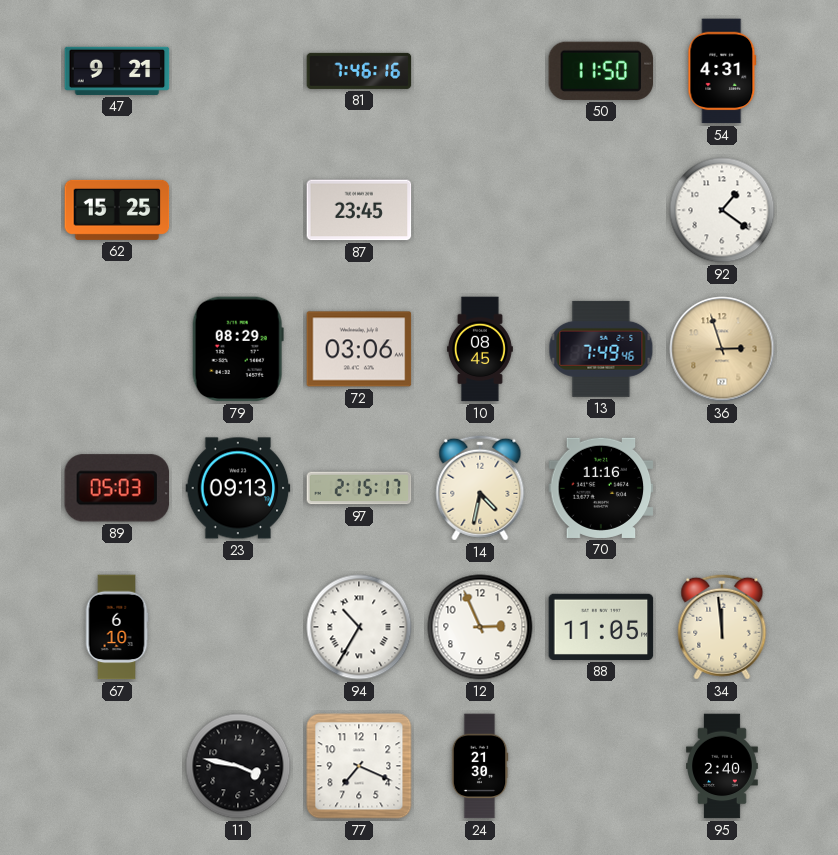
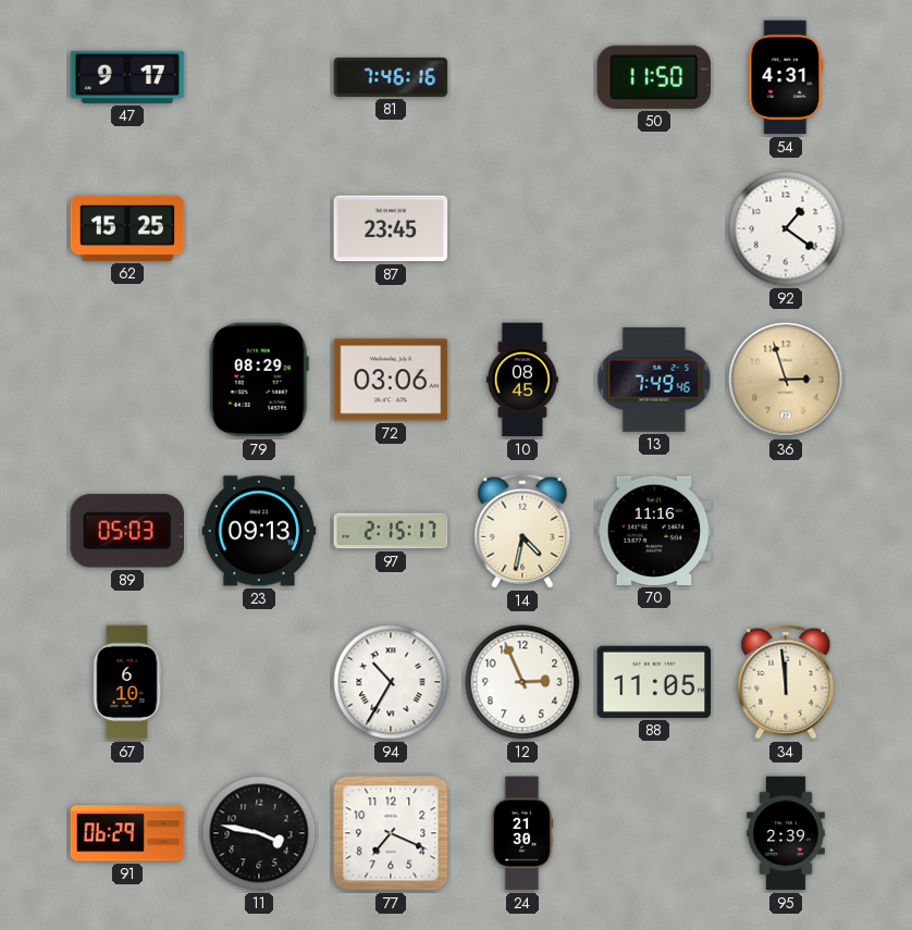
47: 9:21 -> 9:17
91: none -> 06:29
95: 2:40 -> 2:39
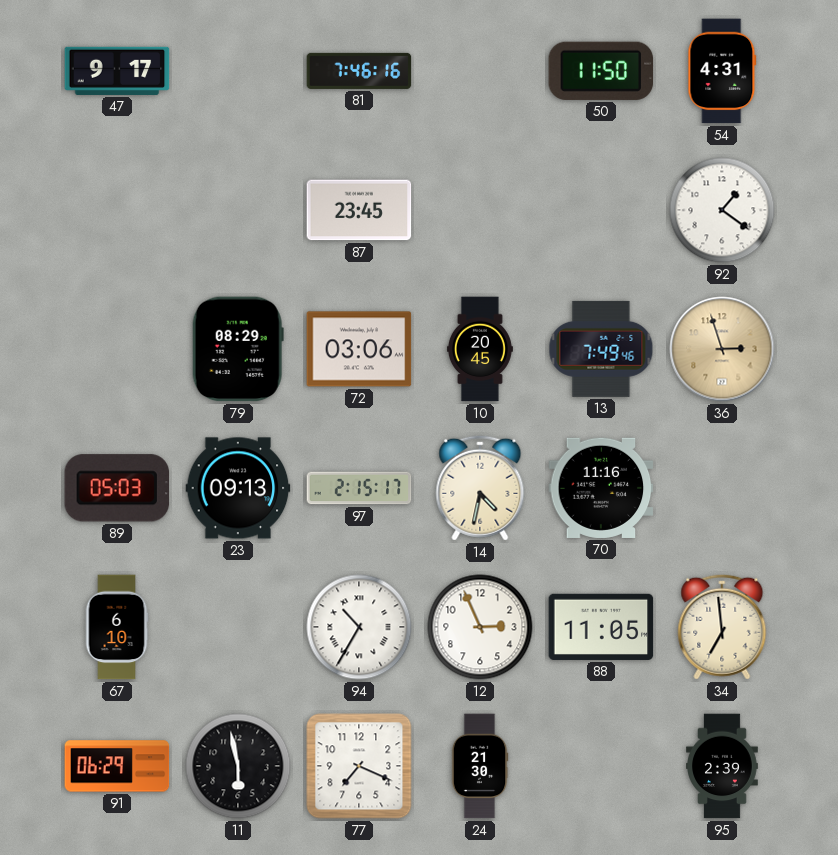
62: 15:25 -> none
10: 08:45 -> 20:45
34: 11:59 -> 6:59
11: 3:47 -> 5:58
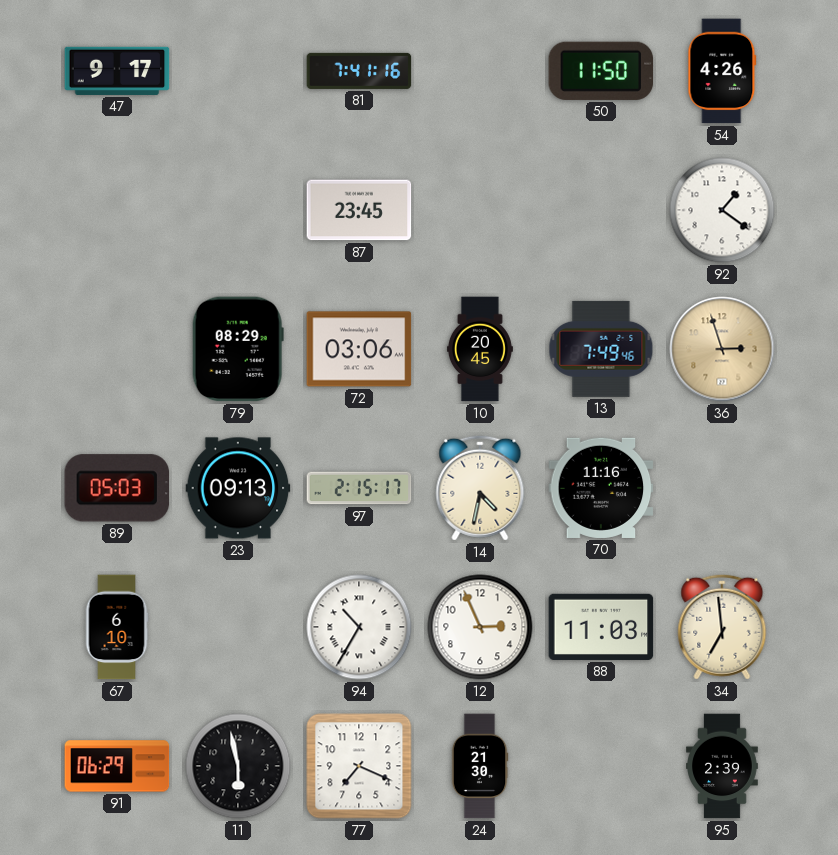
81: 7:46 -> 7:41
54: 4:31 -> 4:26
88: 11:05 -> 11:03
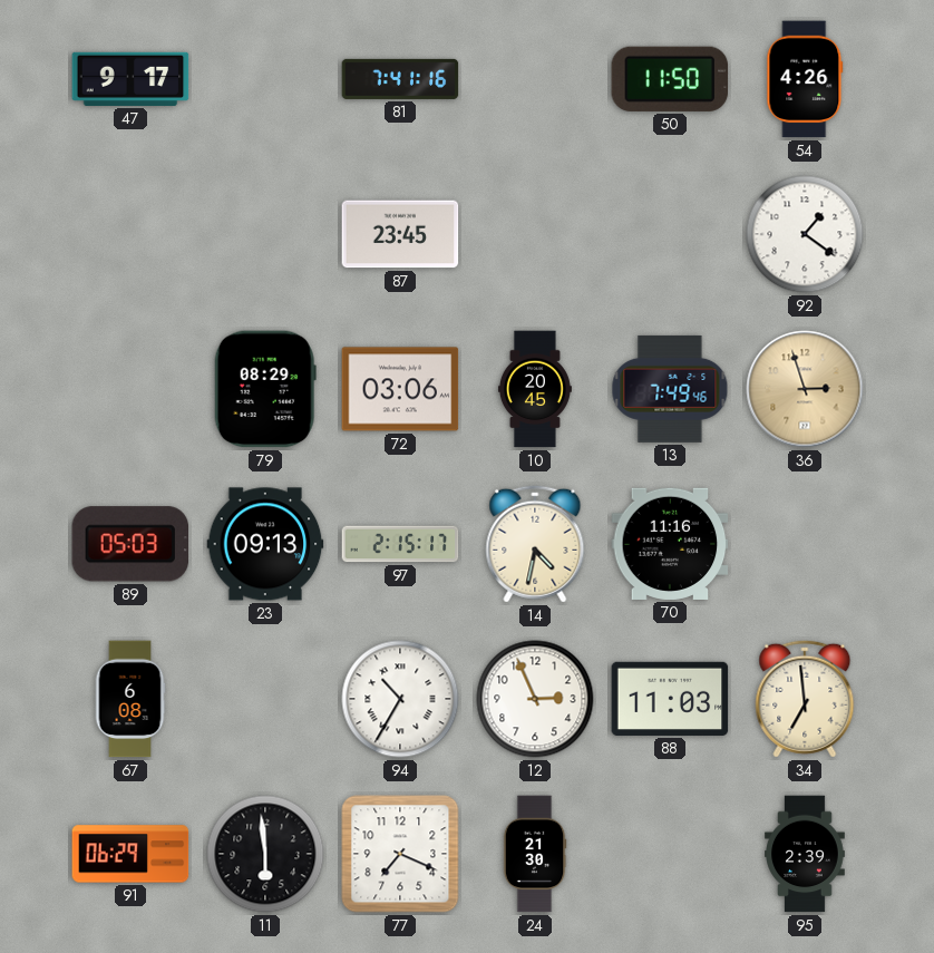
67: 6:10 -> 6:08
11: 5:58 -> 5:59
